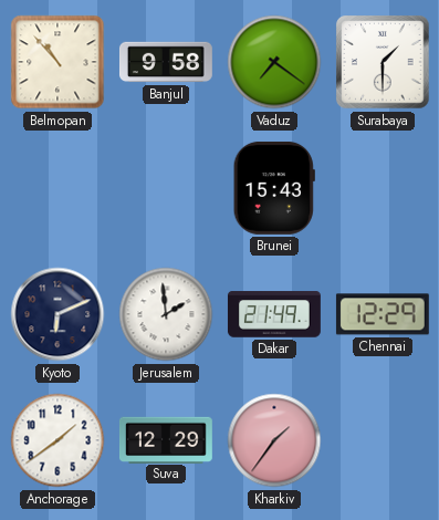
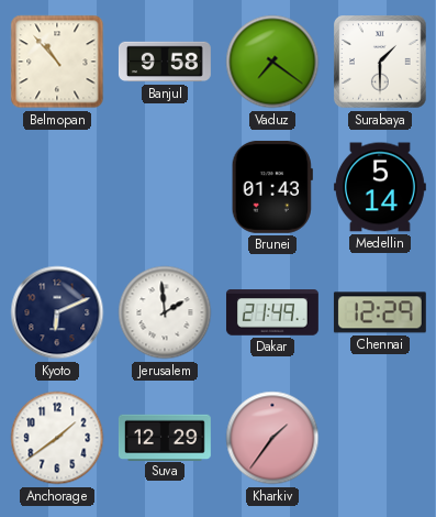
Brunei: 15:43 -> 01:43
Medellin: none -> 5:14
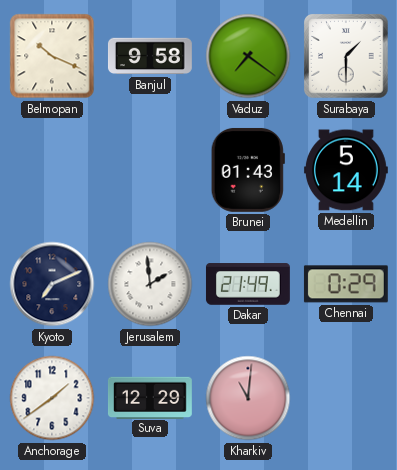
Belmopan: 10:53 -> 10:19
Kyoto: 6:11 -> 7:11
Chennai: 12:29 -> 0:29
Kharkiv: 1:36 -> 11:01
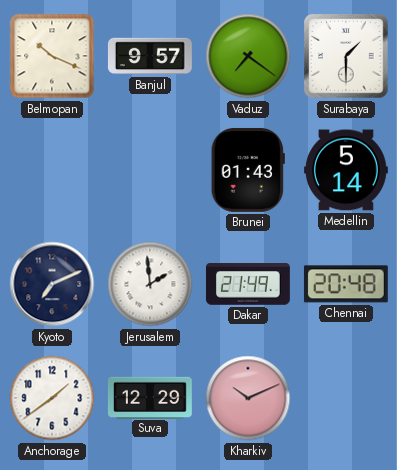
Banjul: 9:58 -> 9:57
Chennai: 0:29 -> 20:48
Kharkiv: 11:01 -> 10:11
